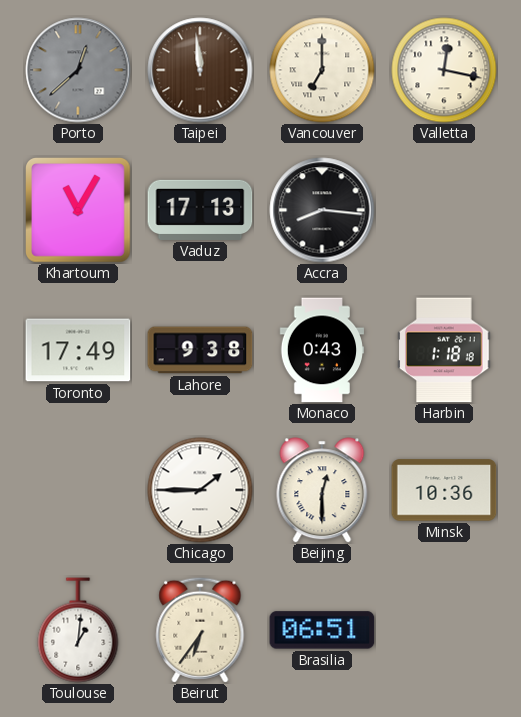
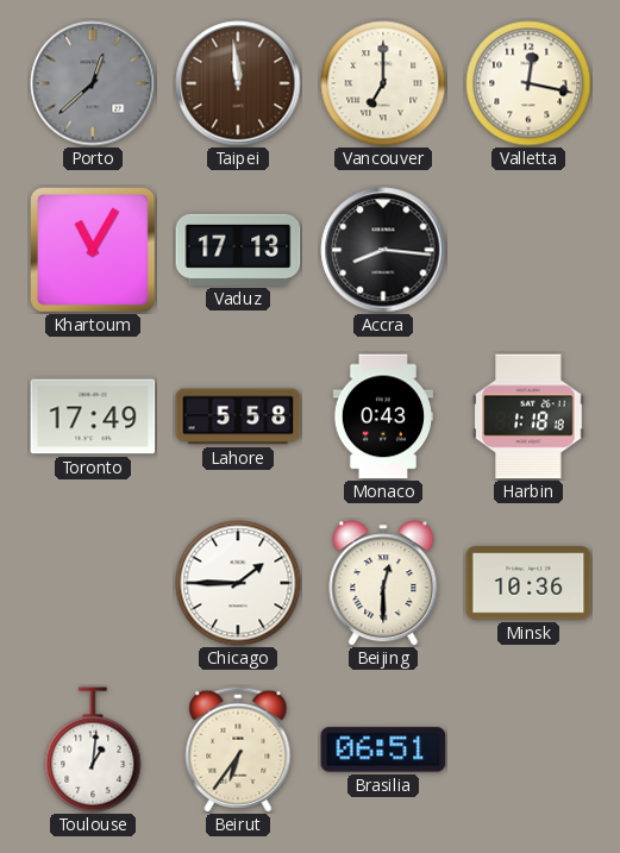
Lahore: 9:38 -> 5:58
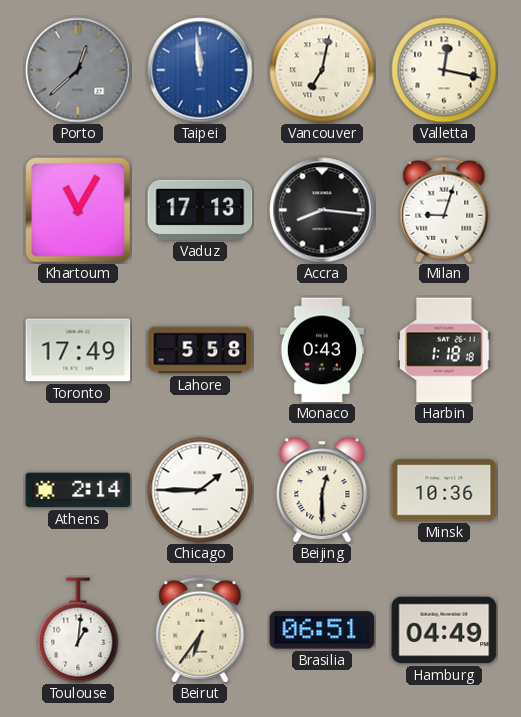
Taipei dial: brown -> blue
Vancouver: 7:00 -> 7:02
Milan: none -> 9:03
Athens: none -> 2:14
Hamburg: none -> 04:49
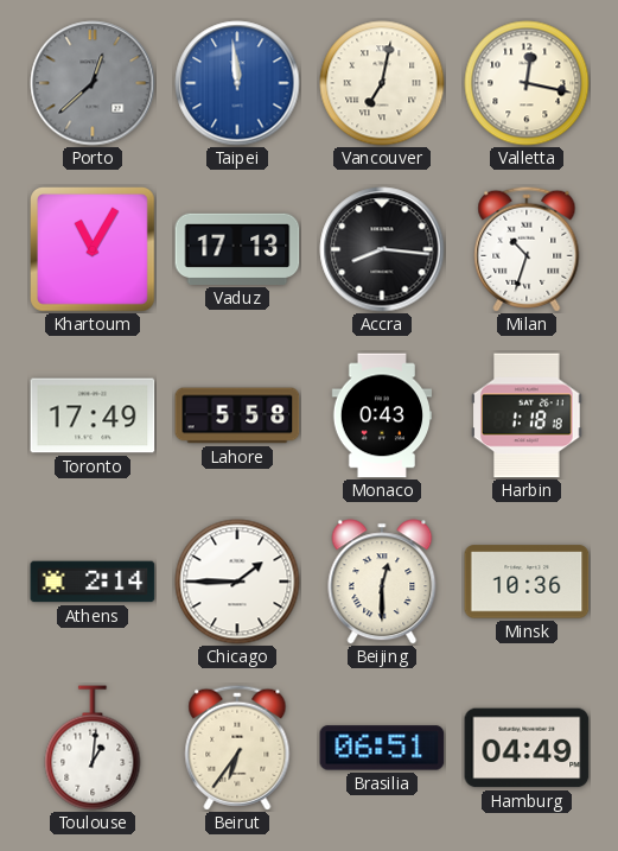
Milan: 9:03 -> 10:33
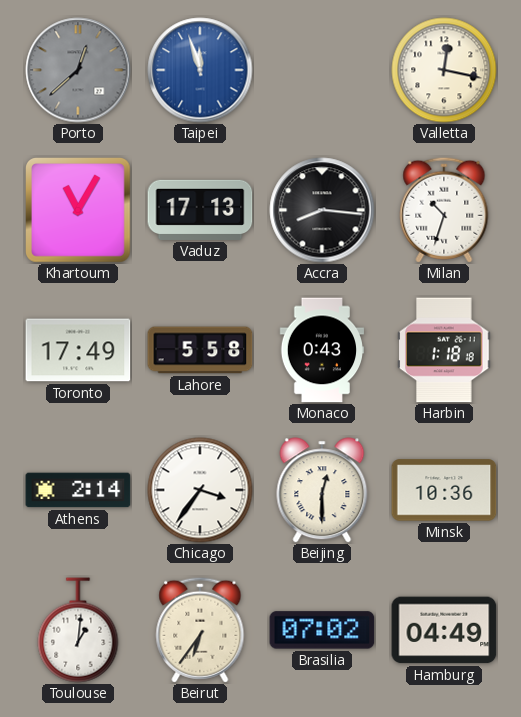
Taipei: 11:59 -> 11:57
Vancouver: 7:02 -> none
Chicago: 1:45 -> 3:36
Brasilia: 06:51 -> 07:02
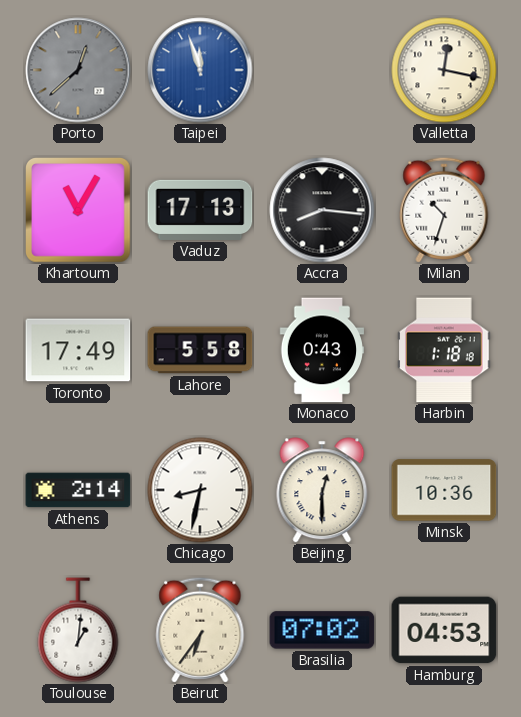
Chicago: 3:36 -> 8:32
Hamburg: 04:49 -> 04:53
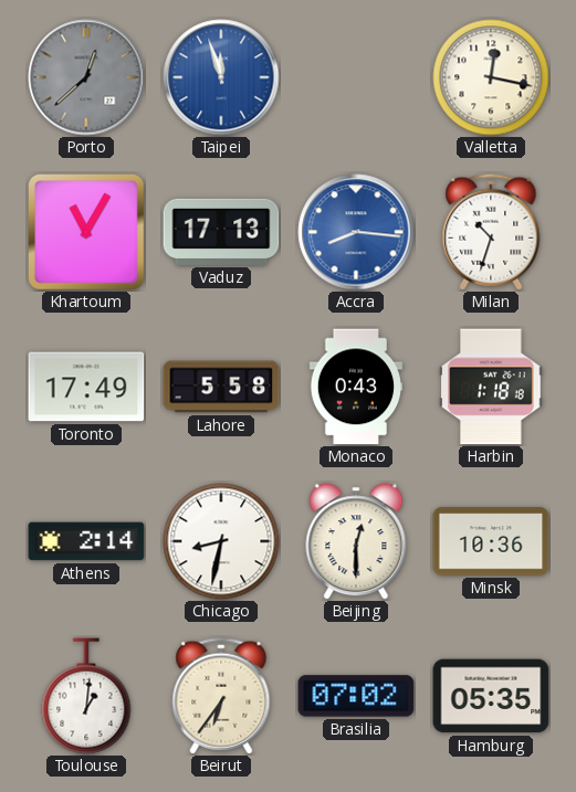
Accra dial: black -> blue
Hamburg: 04:53 -> 05:35
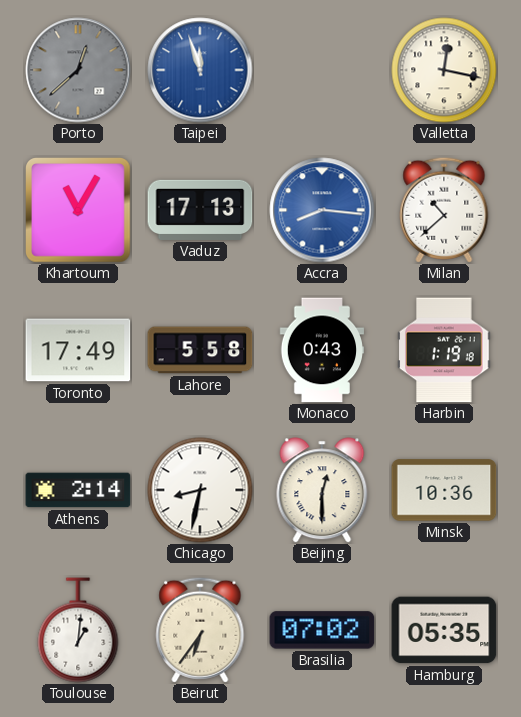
Milan: 10:33 -> 10:38
Harbin: 1:18 -> 1:19
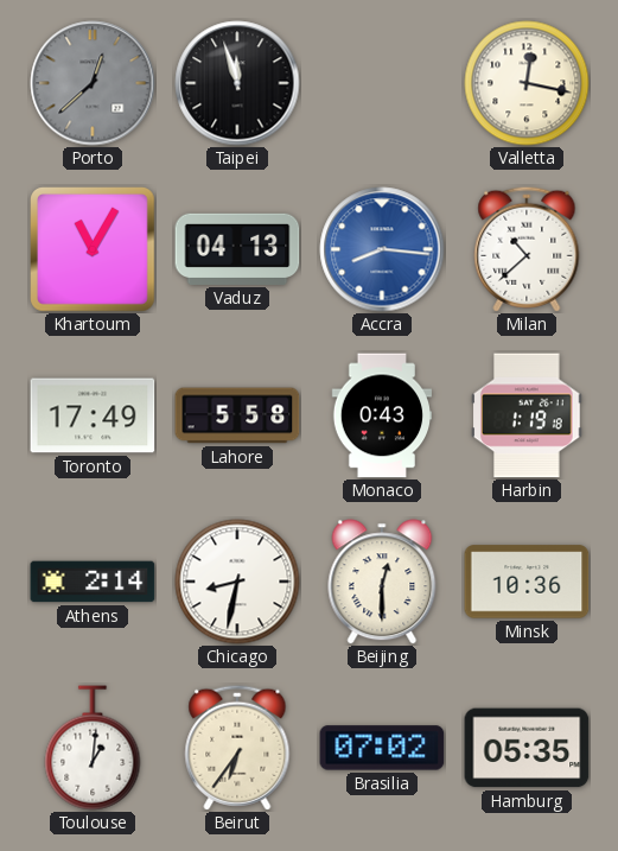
Taipei dial: blue -> black
Vaduz: 17:13 -> 04:13
